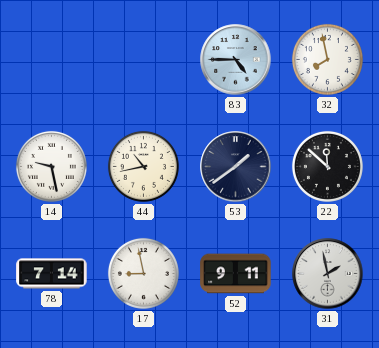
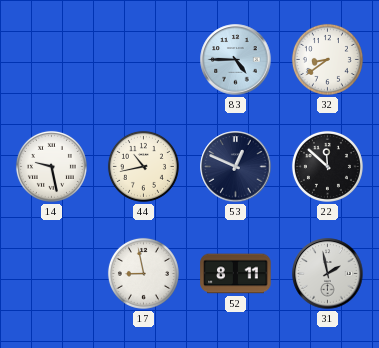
32: 7:58 -> 8:39
53: 1:39 -> 12:49
78: 7:14 -> none
52: 9:11 -> 8:11
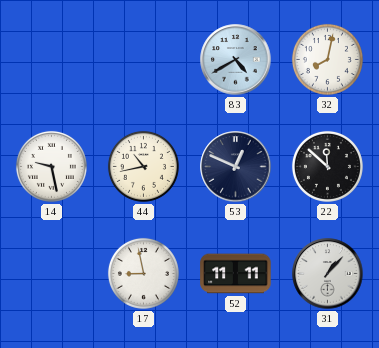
83: 4:45 -> 4:40
32: 8:39 -> 8:02
52: 8:11 -> 11:11
31: 1:58 -> 1:07
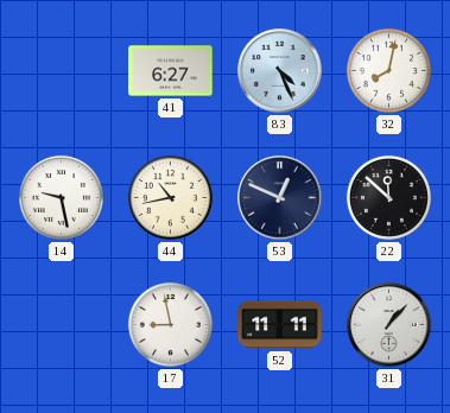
41: none -> 6:27
83: 4:40 -> 4:26
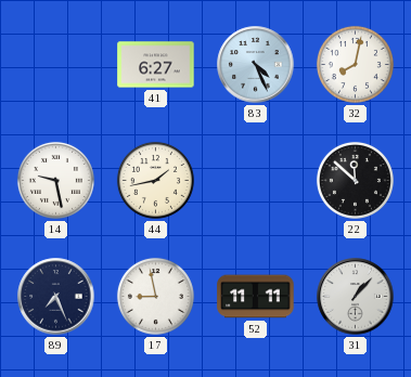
44: 10:43 -> 1:43
53: 12:49 -> none
89: none -> 7:26
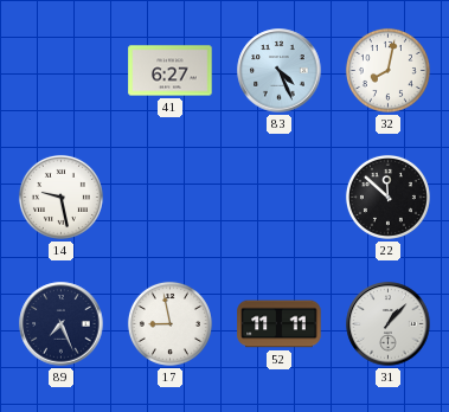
44: 1:43 -> none
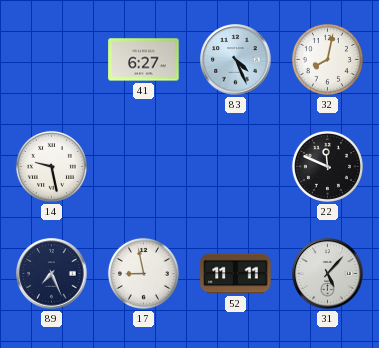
22: 11:52 -> 11:49
31: 1:07 -> 5:07
